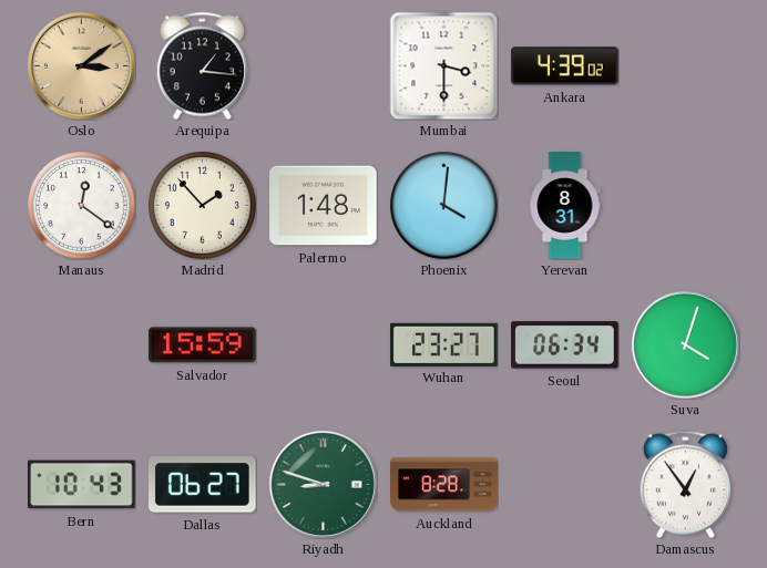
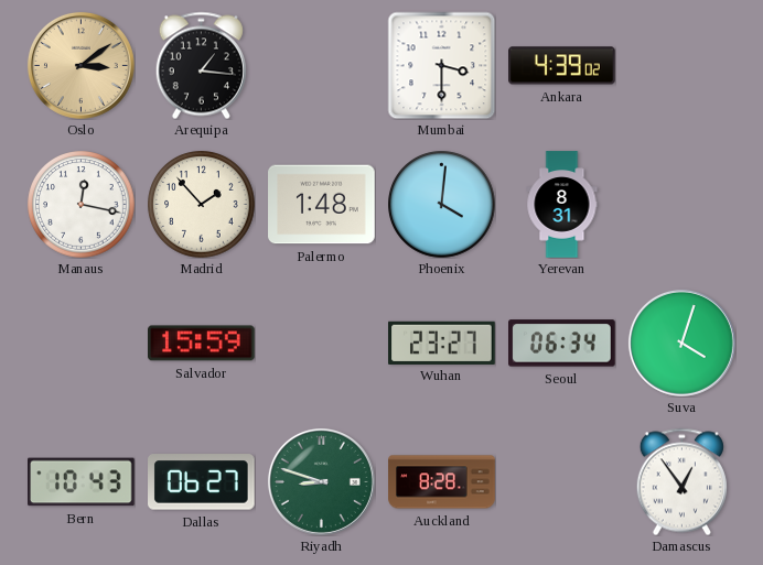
Manaus: 12:21 -> 12:17
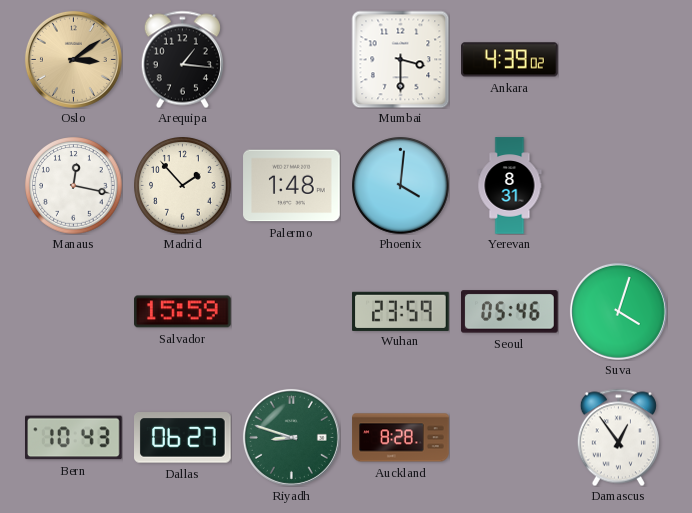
Wuhan: 23:27 -> 23:59
Seoul: 06:34 -> 05:46
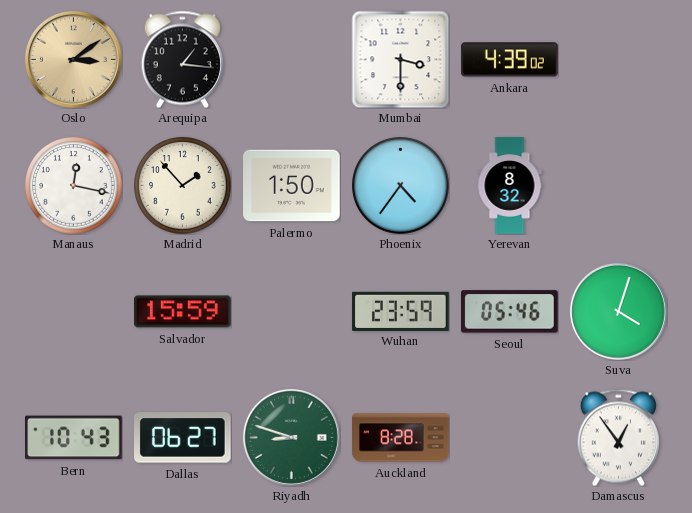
Palermo: 1:48 -> 1:50
Phoenix: 4:01 -> 4:36
Yerevan: 8:31 -> 8:32
